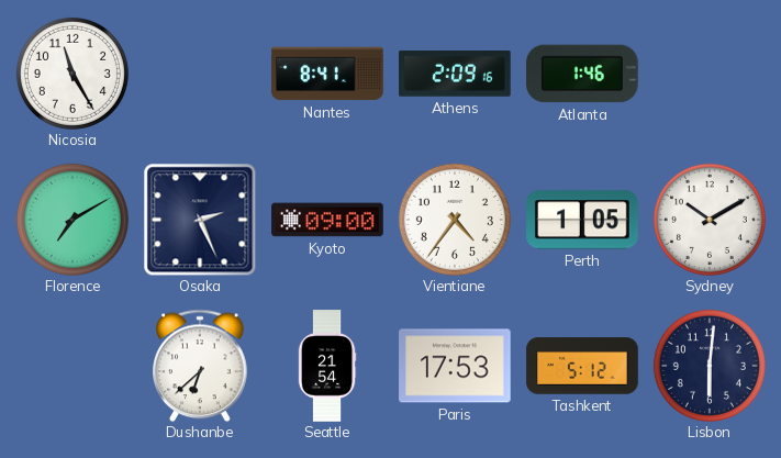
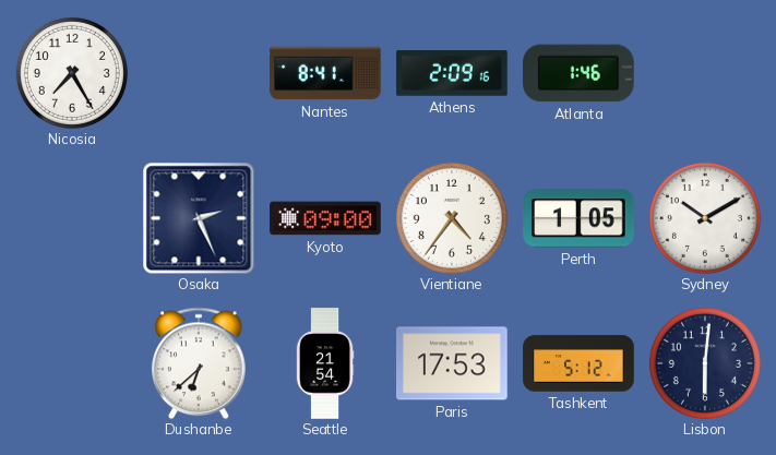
Nicosia: 11:25 -> 7:25
Florence: 7:10 -> none
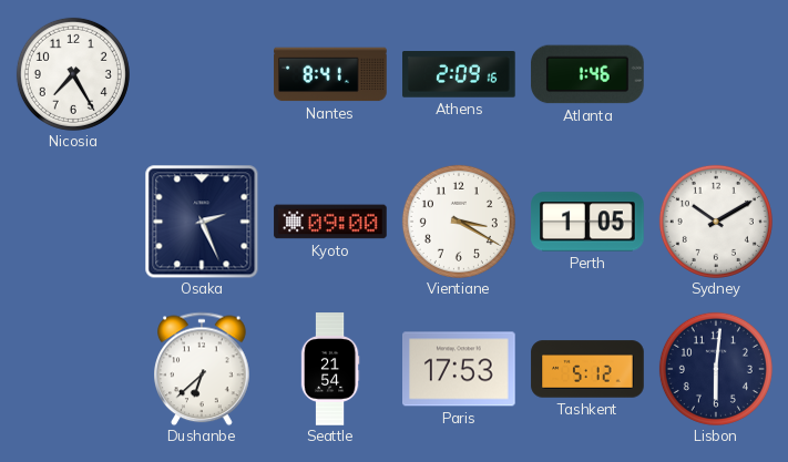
Vientiane: 4:36 -> 3:20
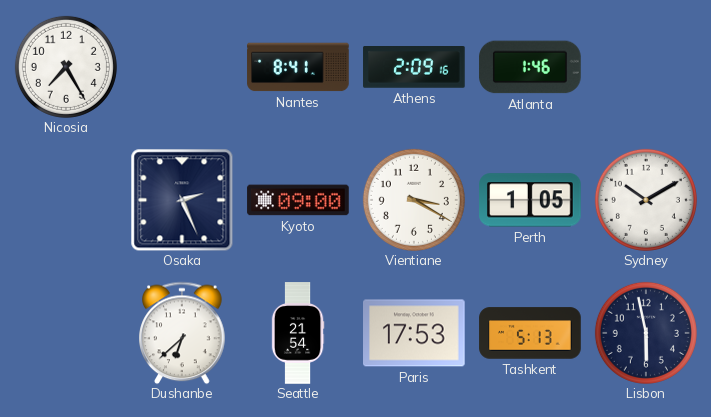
Tashkent: 5:12 -> 5:13
Lisbon: 6:01 -> 5:58
